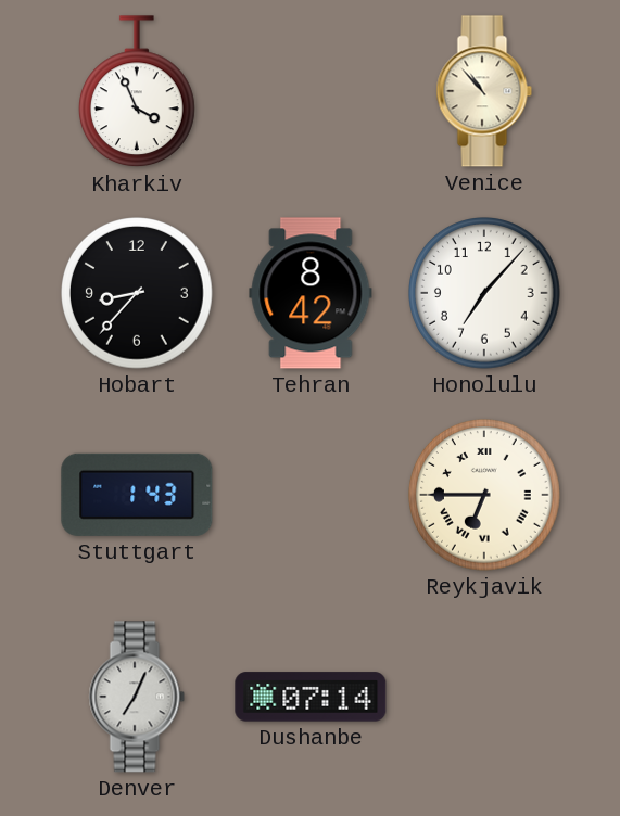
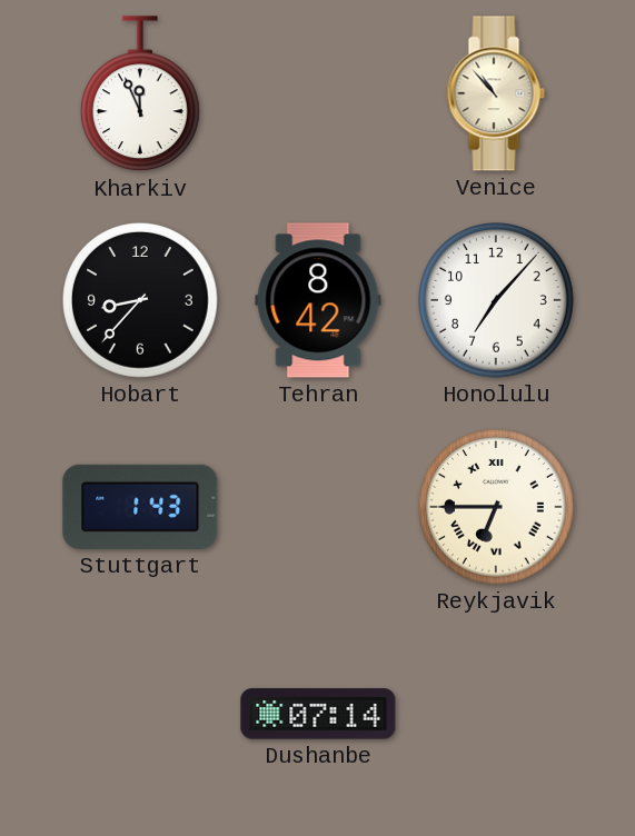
Kharkiv: 3:56 -> 11:56
Denver: 7:04 -> none
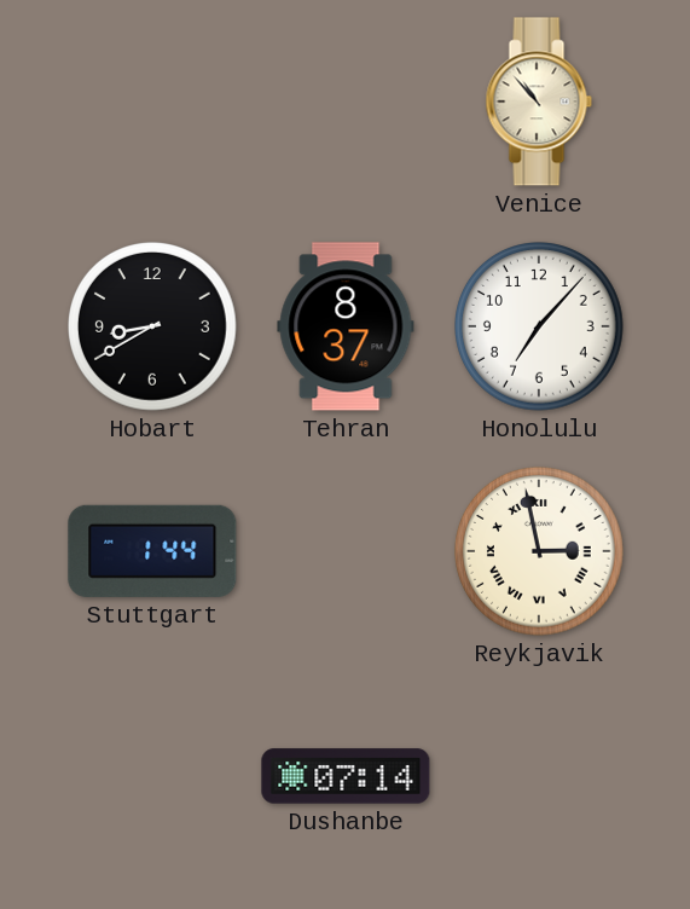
Kharkiv: 11:56 -> none
Hobart: 8:37 -> 8:40
Tehran: 8:42 -> 8:37
Stuttgart: 1:43 -> 1:44
Reykjavik: 6:45 -> 2:58
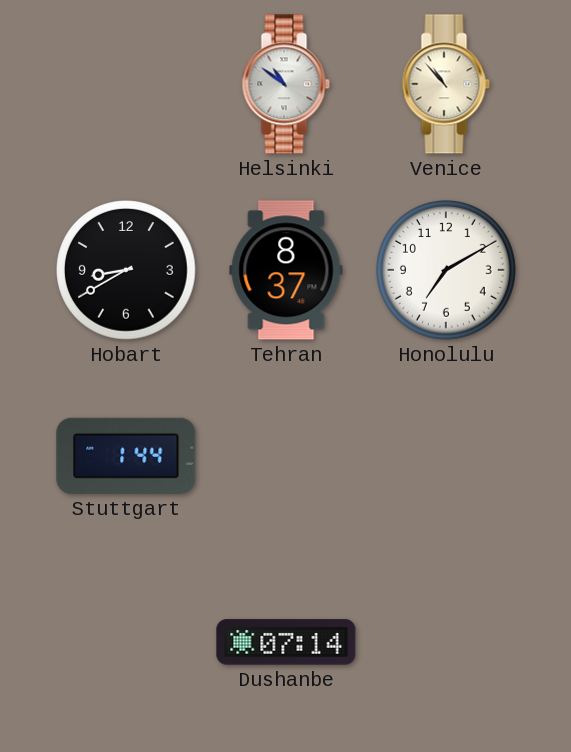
Helsinki: none -> 10:51
Honolulu: 7:07 -> 7:10
Reykjavik: 2:58 -> none
